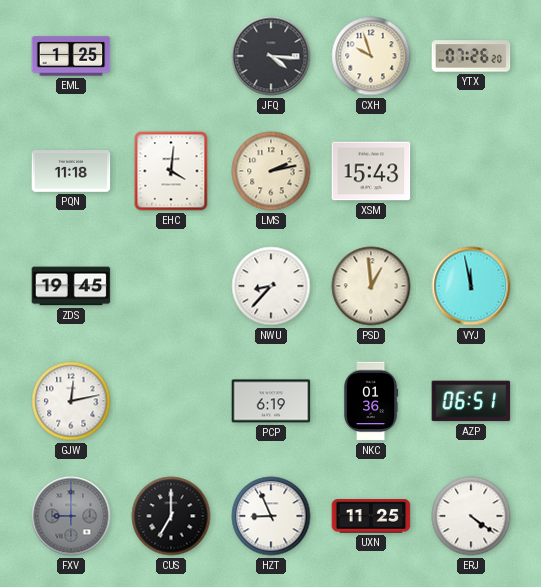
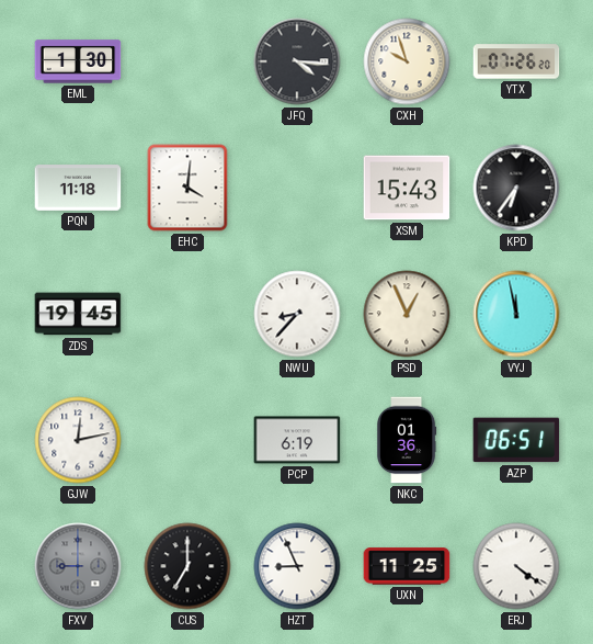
EML: 1:25 -> 1:30
LMS: 2:13 -> none
KPD: none -> 6:36
PSD: 12:59 -> 12:56
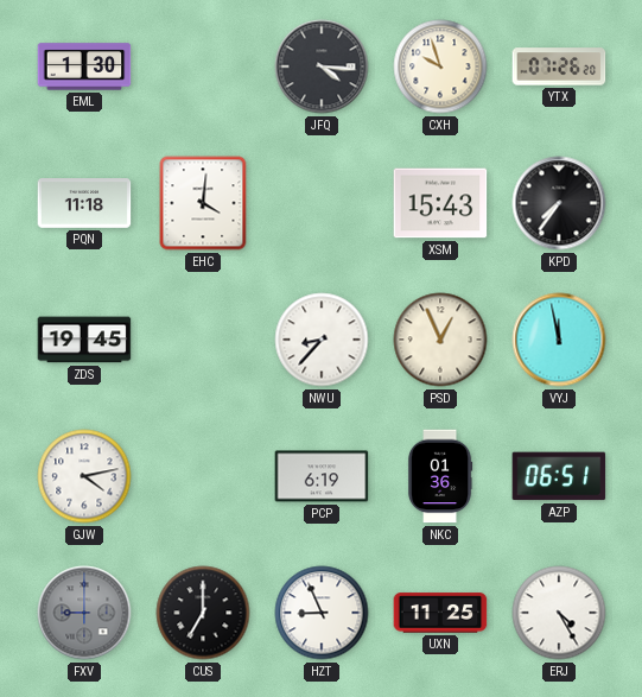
KPD: 6:36 -> 7:36
GJW: 12:13 -> 4:13
ERJ: 4:21 -> 4:25
